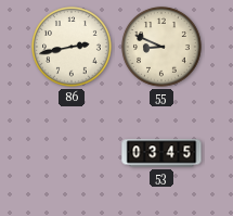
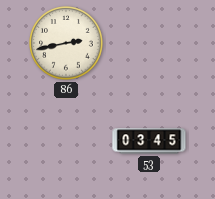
55: 8:49 -> none
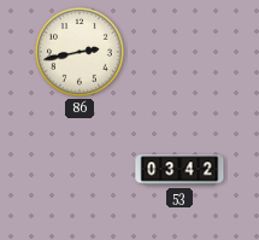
53: 03:45 -> 03:42
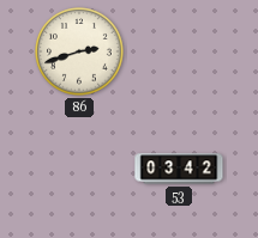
86: 2:43 -> 2:42
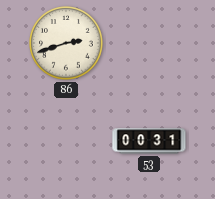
53: 03:42 -> 00:31
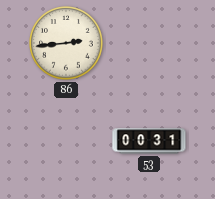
86: 2:42 -> 2:44
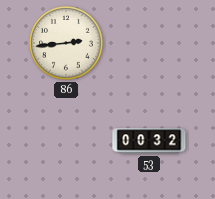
53: 00:31 -> 00:32
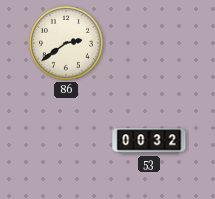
86: 2:44 -> 2:39
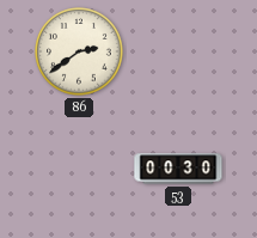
53: 00:32 -> 00:30
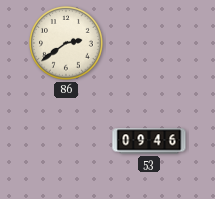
53: 00:30 -> 09:46
